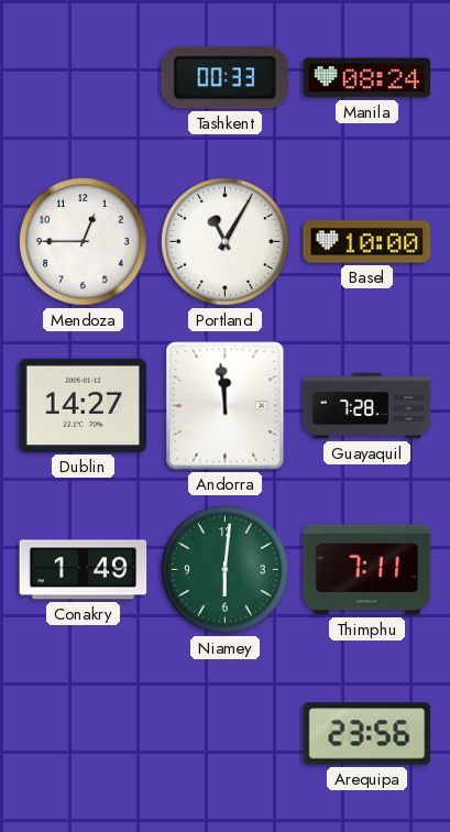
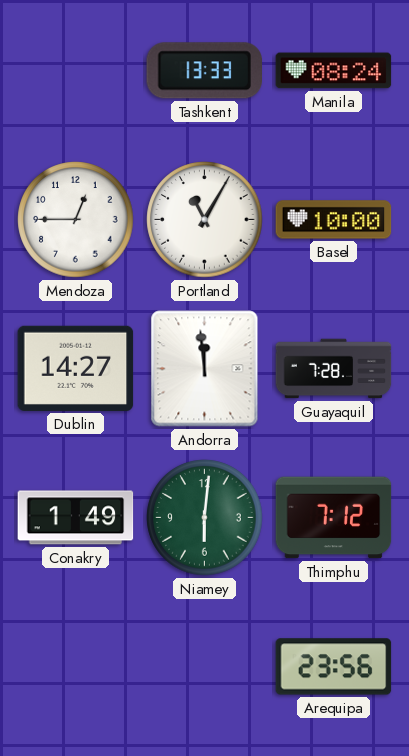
Tashkent: 00:33 -> 13:33
Thimphu: 7:11 -> 7:12
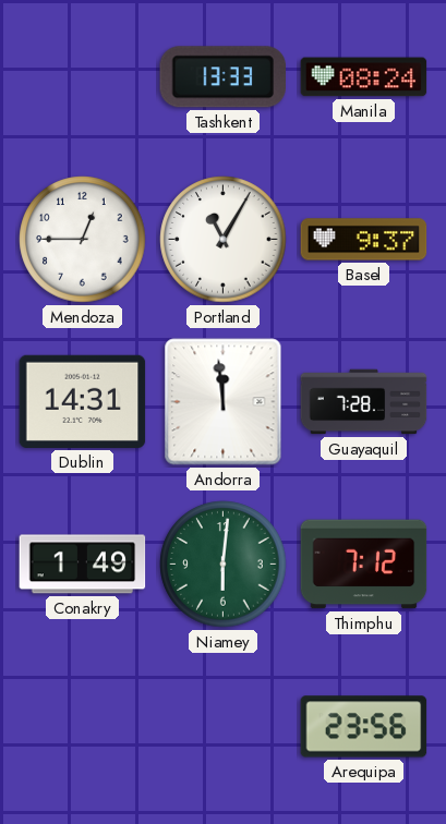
Basel: 10:00 -> 9:37
Dublin: 14:27 -> 14:31
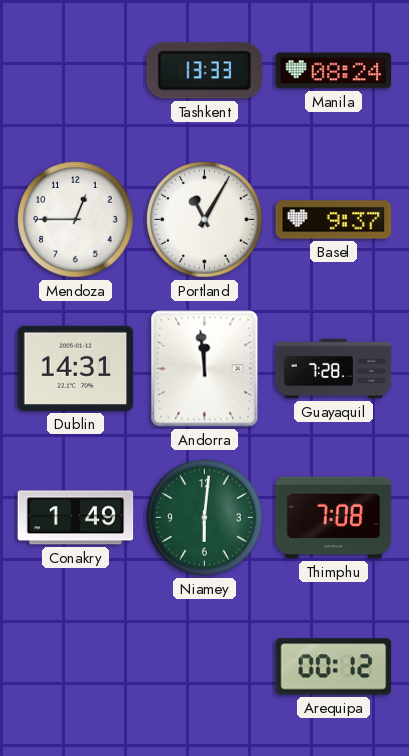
Thimphu: 7:12 -> 7:08
Arequipa: 23:56 -> 00:12
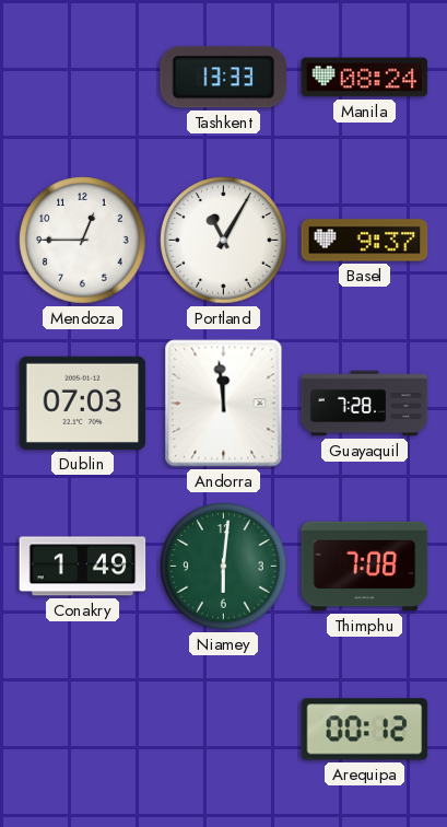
Dublin: 14:31 -> 07:03
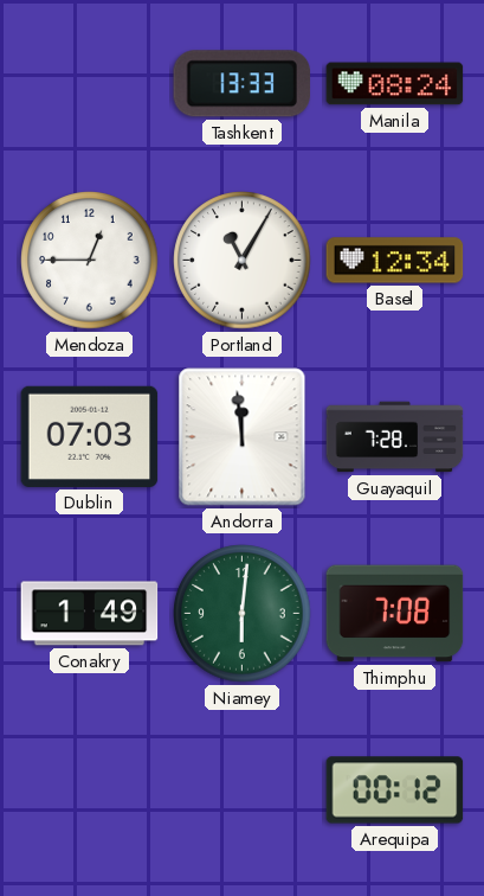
Basel: 9:37 -> 12:34
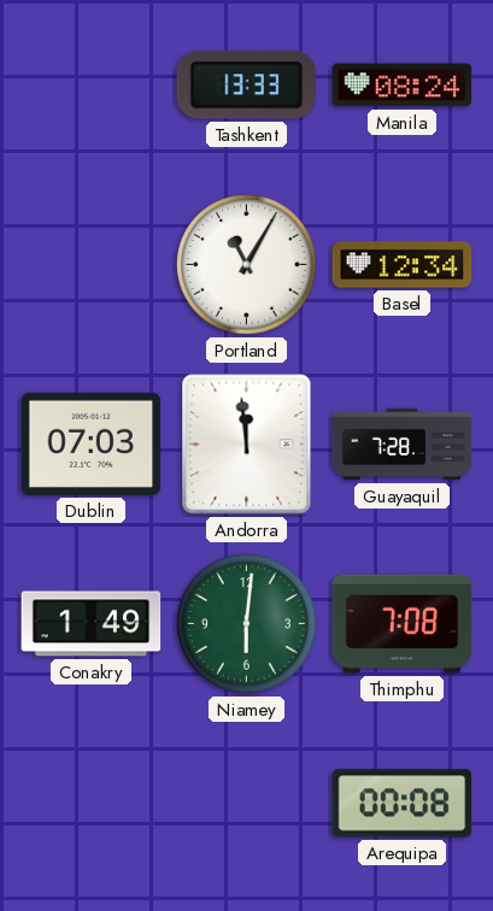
Mendoza: 12:45 -> none
Arequipa: 00:12 -> 00:08
